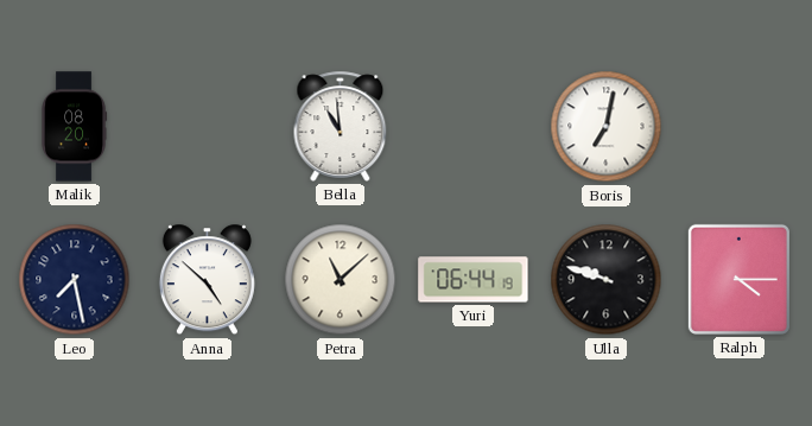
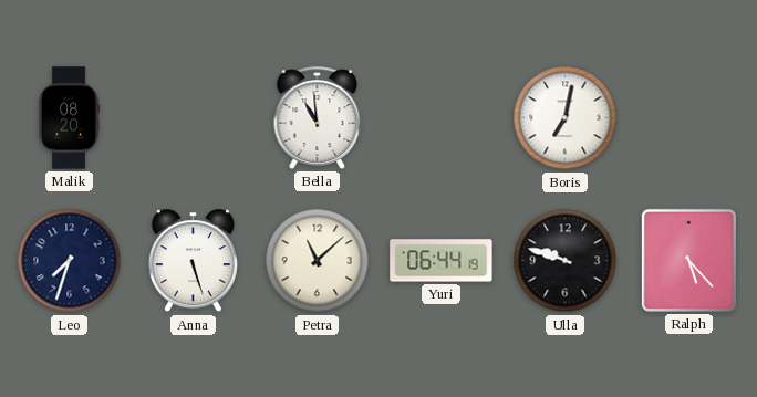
Leo: 7:28 -> 7:33
Anna: 4:52 -> 5:27
Ralph: 4:15 -> 5:23
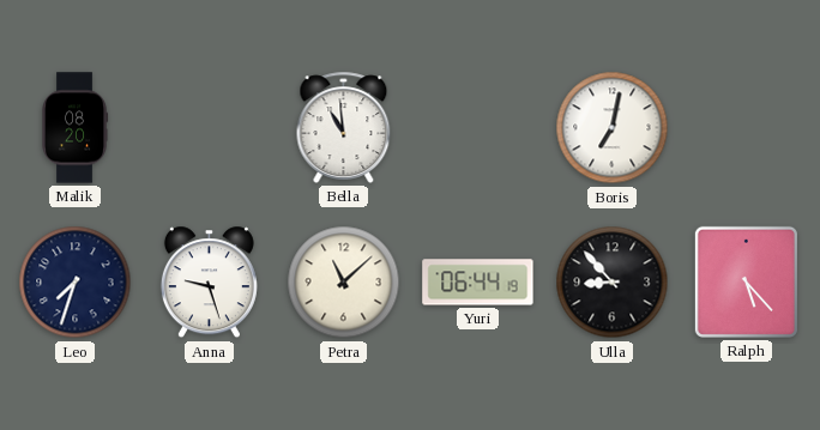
Anna: 5:27 -> 9:27
Ulla: 9:48 -> 8:53
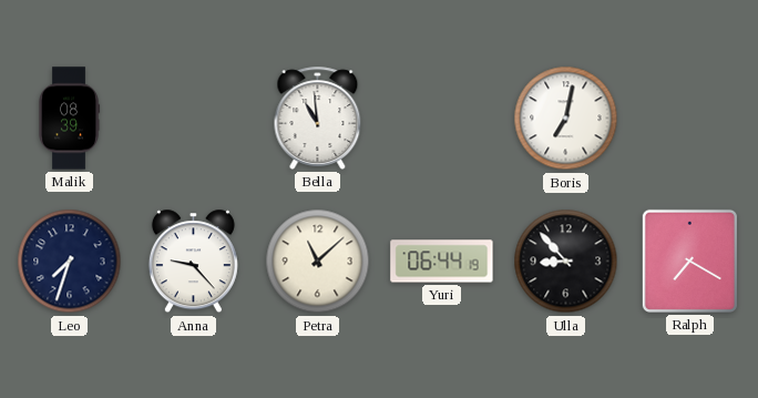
Malik: 08:20 -> 08:39
Anna: 9:27 -> 9:23
Ralph: 5:23 -> 7:20
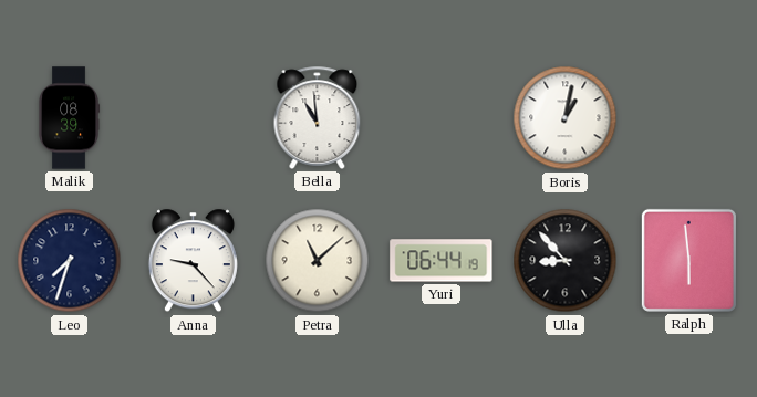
Boris: 7:02 -> 1:02
Ralph: 7:20 -> 5:59
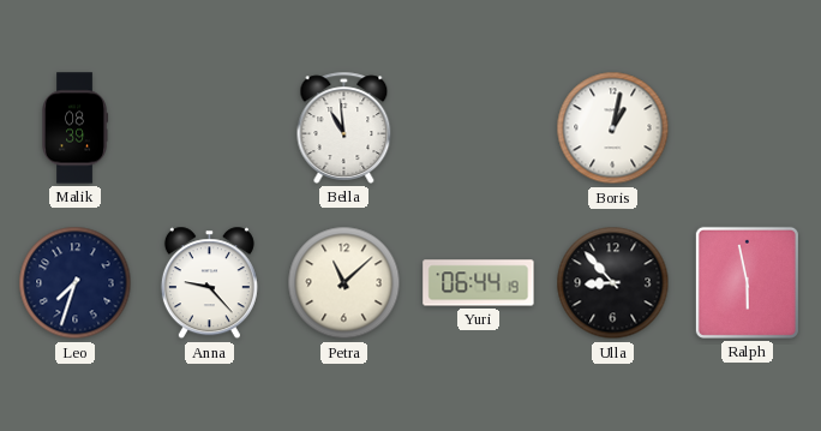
Ralph: 5:59 -> 5:58
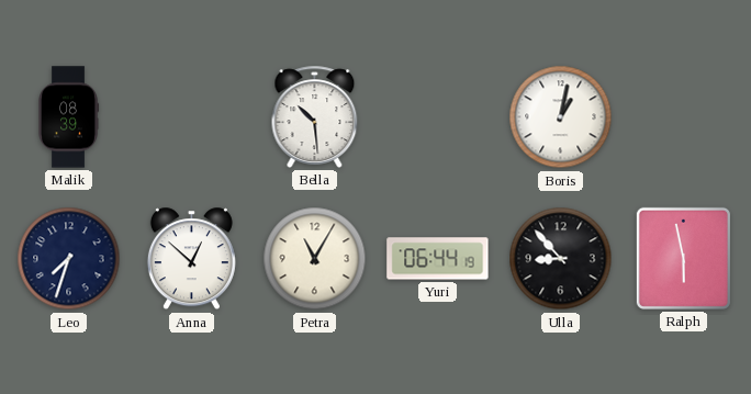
Bella: 10:59 -> 10:29
Anna: 9:23 -> 12:52
Petra: 11:08 -> 11:05
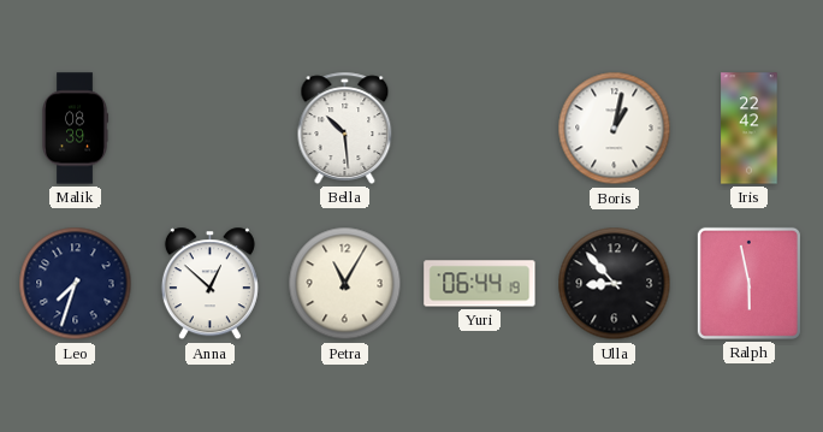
Iris: none -> 22:42
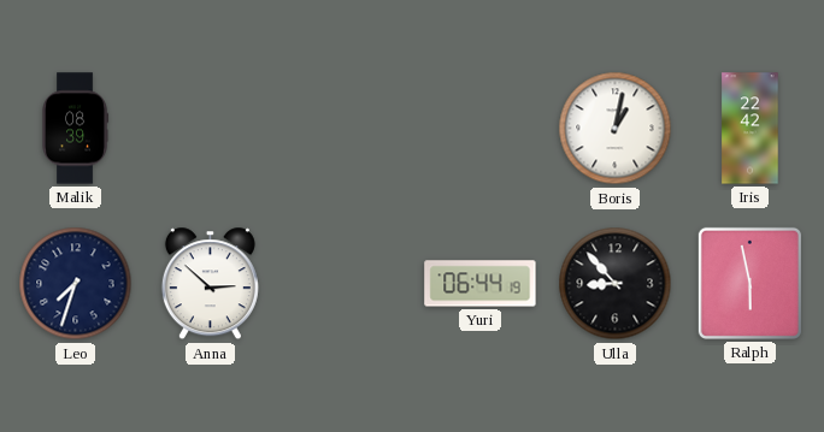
Bella: 10:29 -> none
Anna: 12:52 -> 2:52
Petra: 11:05 -> none
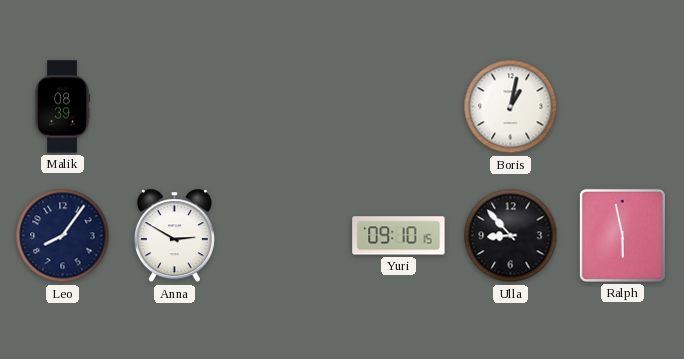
Iris: 22:42 -> none
Leo: 7:33 -> 8:06
Anna: 2:52 -> 2:50
Yuri: 06:44 -> 09:10
